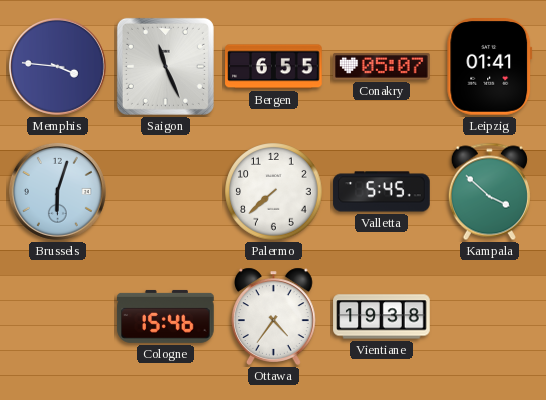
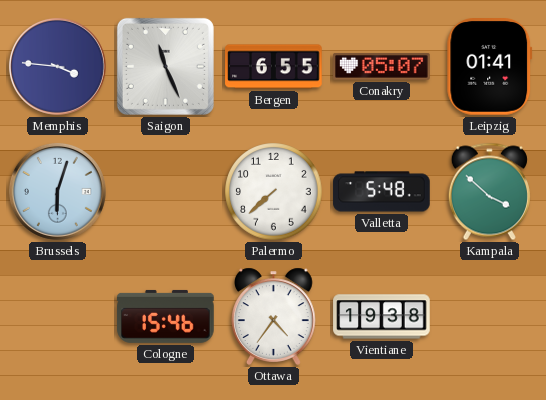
Valletta: 5:45 -> 5:48
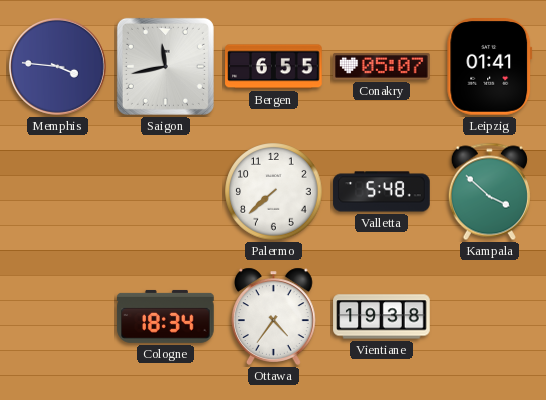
Saigon: 11:26 -> 11:43
Brussels: 6:03 -> none
Cologne: 15:46 -> 18:34
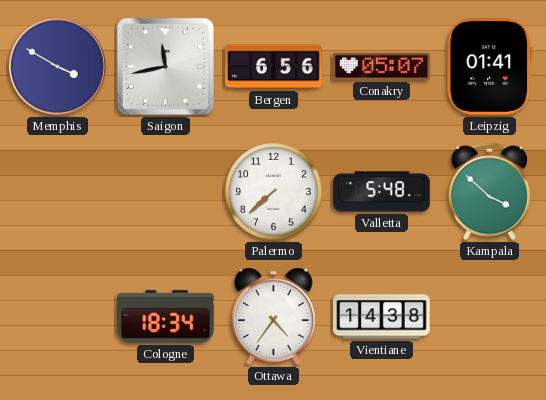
Memphis: 3:46 -> 3:50
Bergen: 6:55 -> 6:56
Vientiane: 19:38 -> 14:38
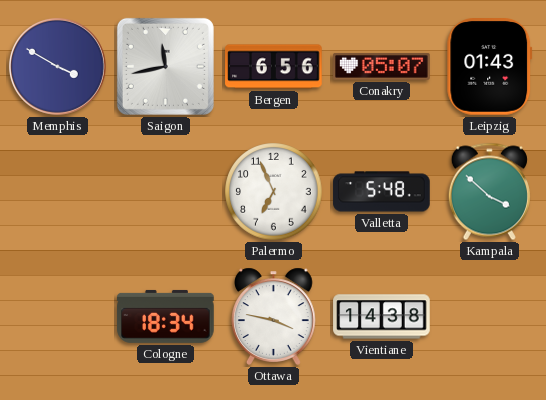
Leipzig: 01:41 -> 01:43
Palermo: 7:38 -> 6:56
Ottawa: 4:36 -> 3:47
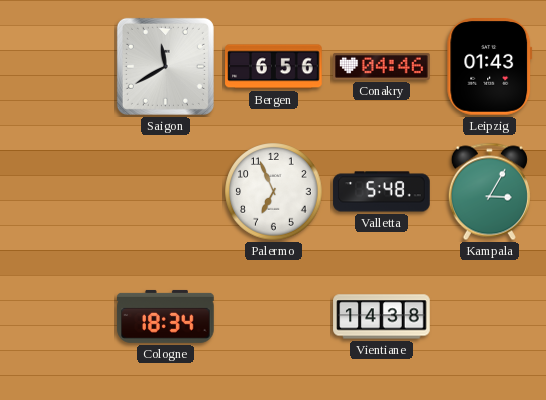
Memphis: 3:50 -> none
Saigon: 11:43 -> 11:40
Conakry: 05:07 -> 04:46
Kampala: 3:52 -> 3:05
Ottawa: 3:47 -> none
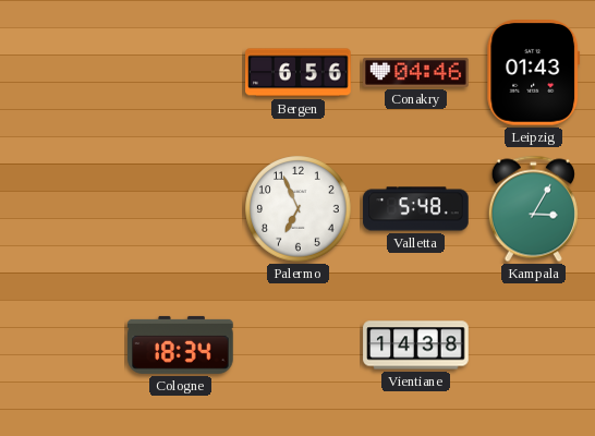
Saigon: 11:40 -> none
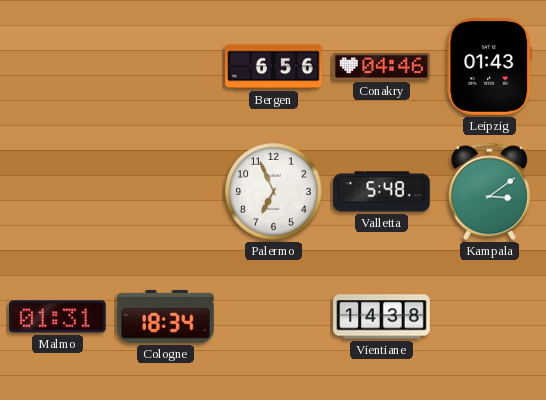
Kampala: 3:05 -> 3:09
Malmo: none -> 01:31
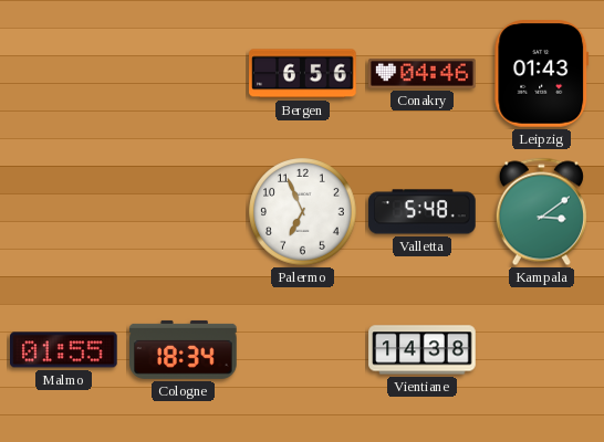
Malmo: 01:31 -> 01:55
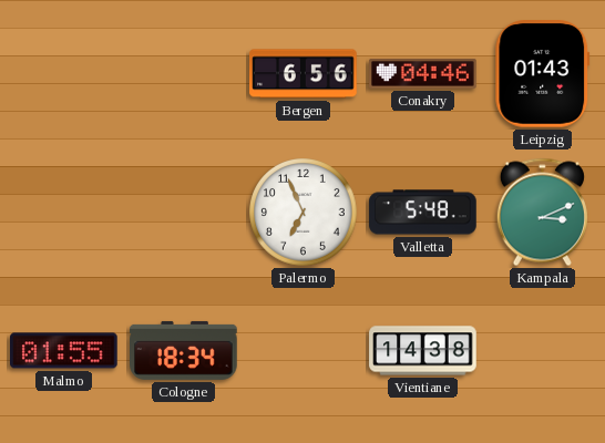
Kampala: 3:09 -> 3:11
